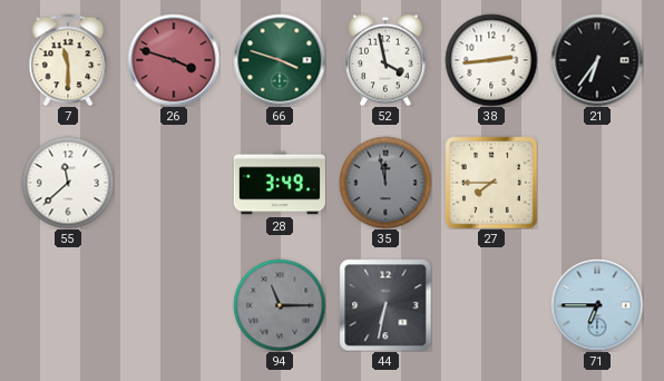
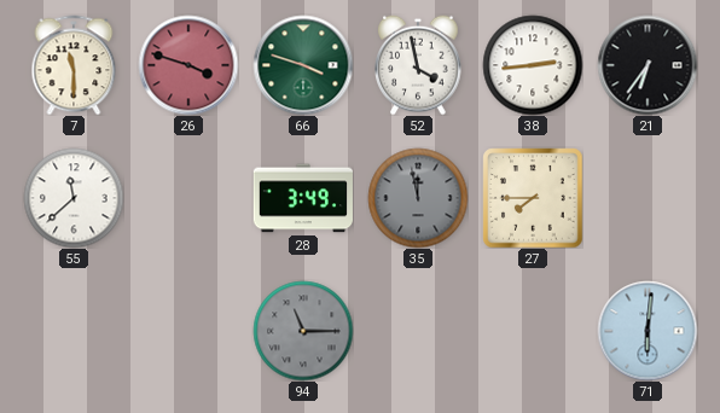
44: 6:32 -> none
71: 6:45 -> 6:01
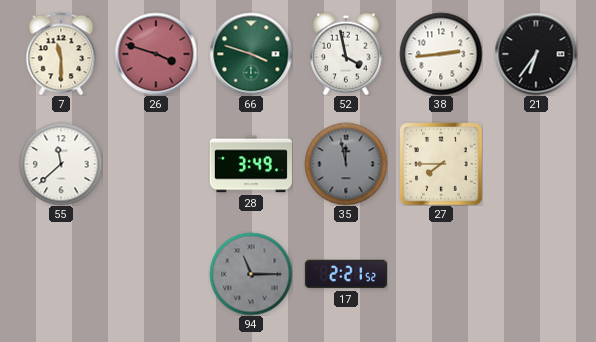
17: none -> 2:21
71: 6:01 -> none
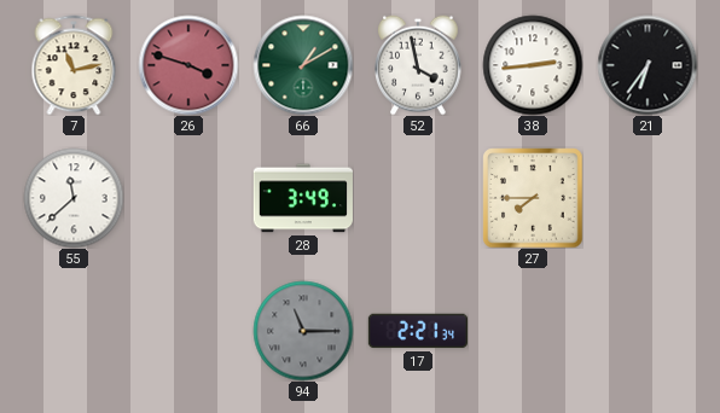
7: 11:30 -> 11:13
66: 3:48 -> 1:10
35: 11:58 -> none
17: 2:21:52 -> 2:21:34
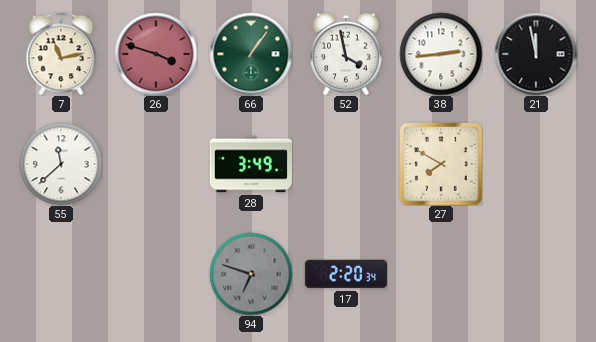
66: 1:10 -> 1:06
21: 6:36 -> 11:58
27: 7:45 -> 7:50
94: 11:15 -> 6:48
17: 2:21 -> 2:20
